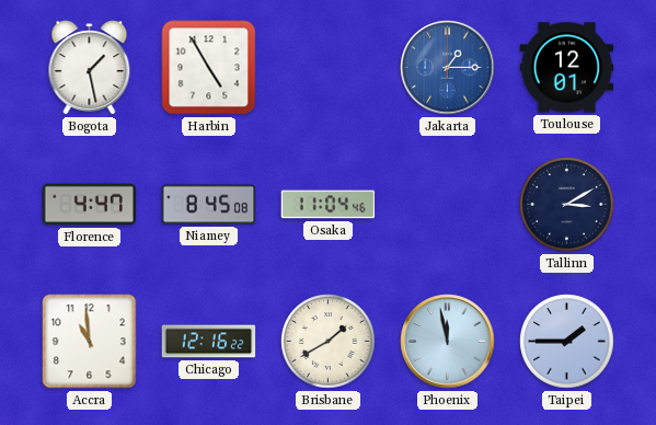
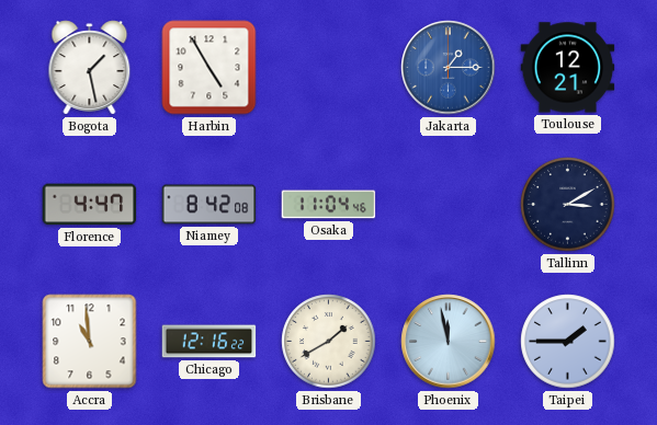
Toulouse: 12:01 -> 12:21
Niamey: 8:45 -> 8:42
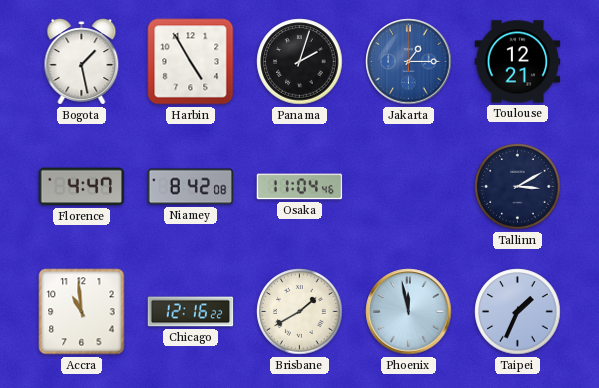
Panama: none -> 2:03
Taipei: 1:45 -> 1:34
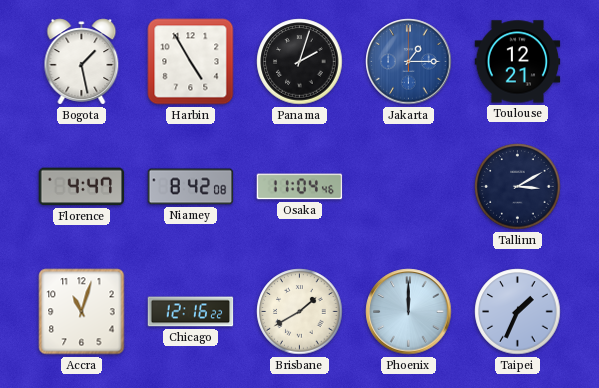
Accra: 10:59 -> 11:03
Phoenix: 11:58 -> 12:00
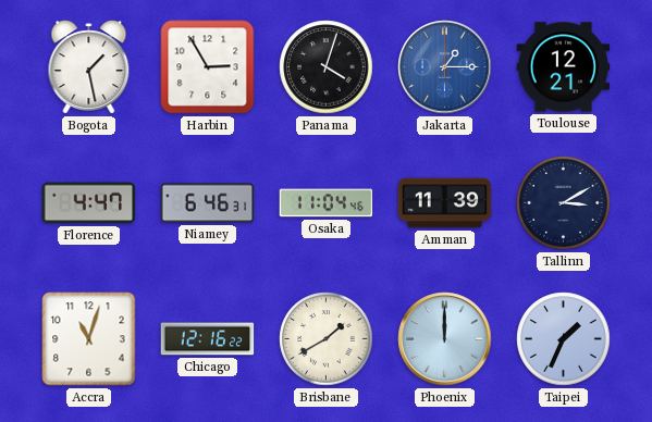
Harbin: 4:55 -> 2:55
Panama: 2:03 -> 4:03
Niamey: 8:42 -> 6:46
Amman: none -> 11:39
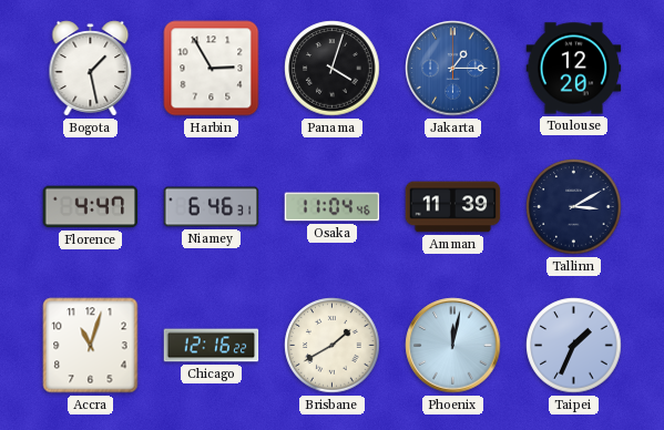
Toulouse: 12:21 -> 12:20
Phoenix: 12:00 -> 12:02
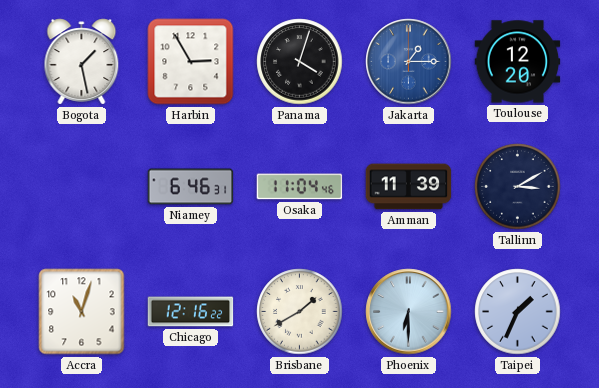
Florence: 4:47 -> none
Phoenix: 12:02 -> 6:30
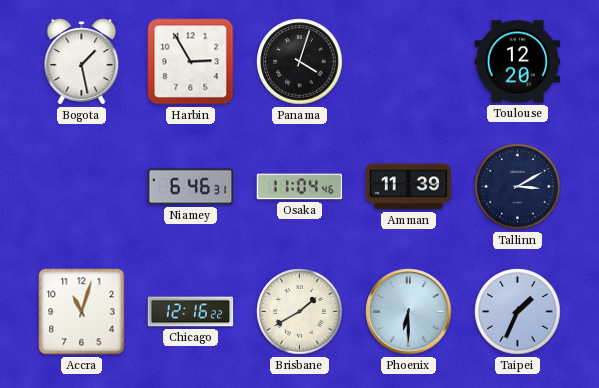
Jakarta: 1:15 -> none
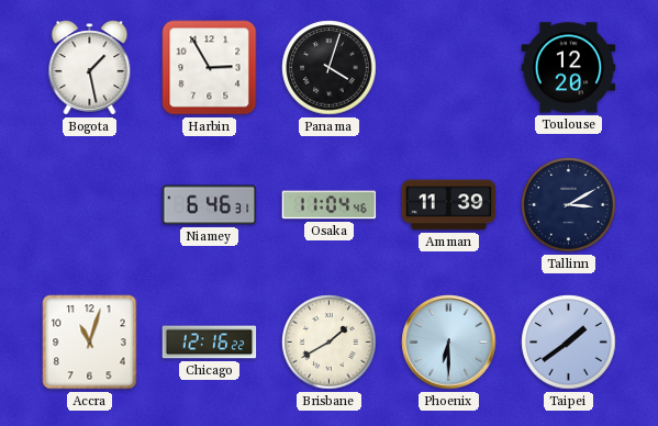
Taipei: 1:34 -> 1:39
